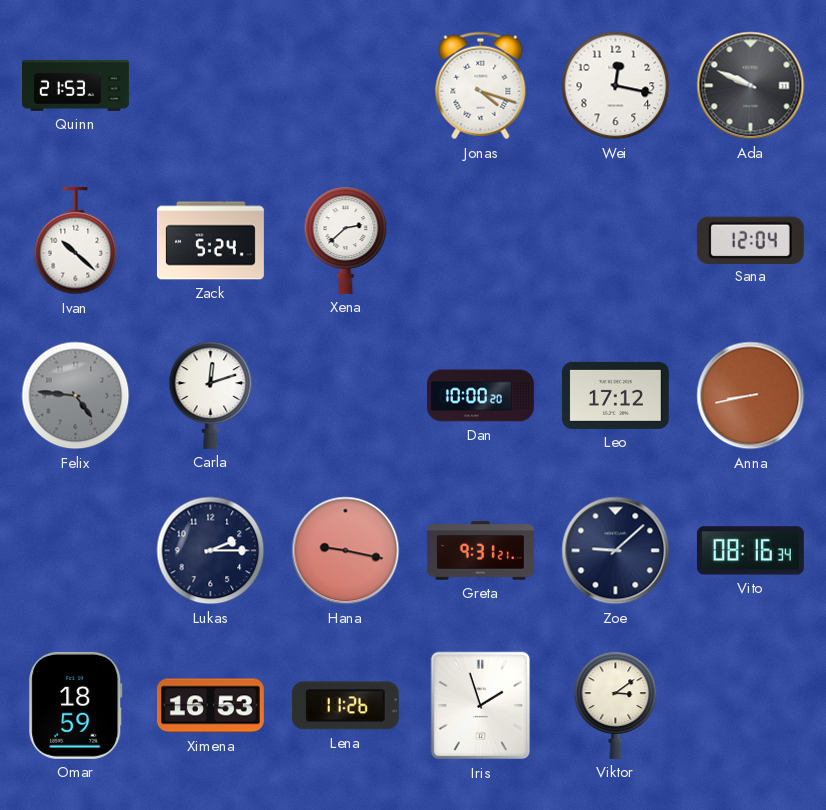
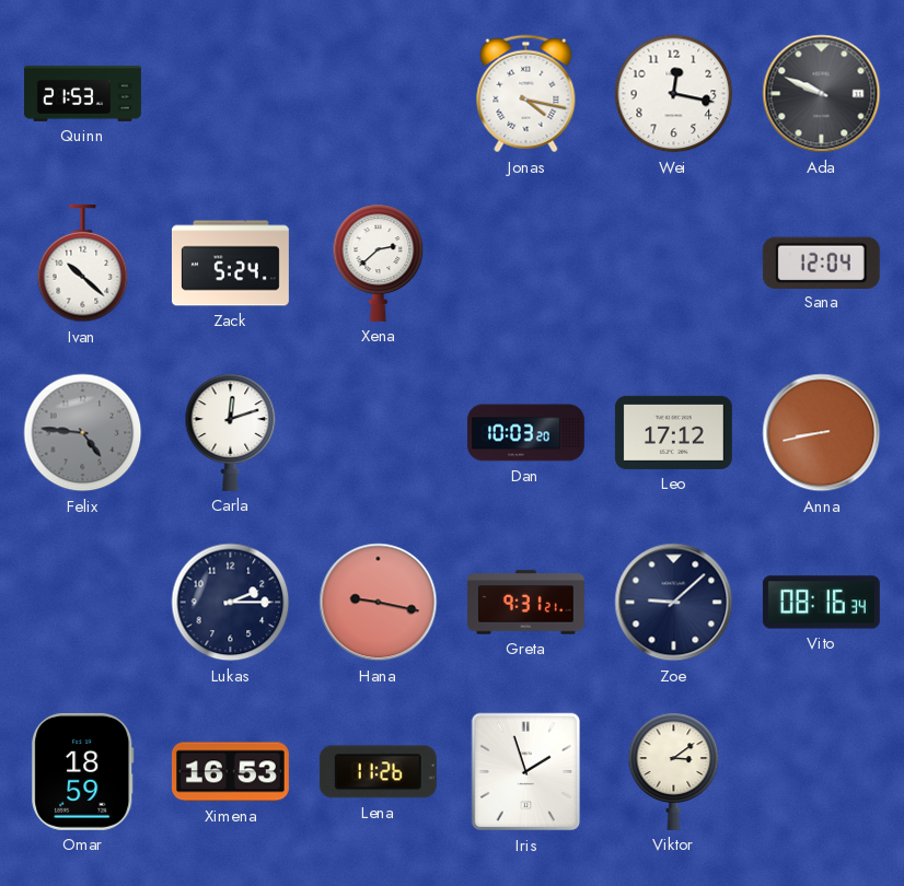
Jonas: 4:18 -> 4:17
Dan: 10:00 -> 10:03
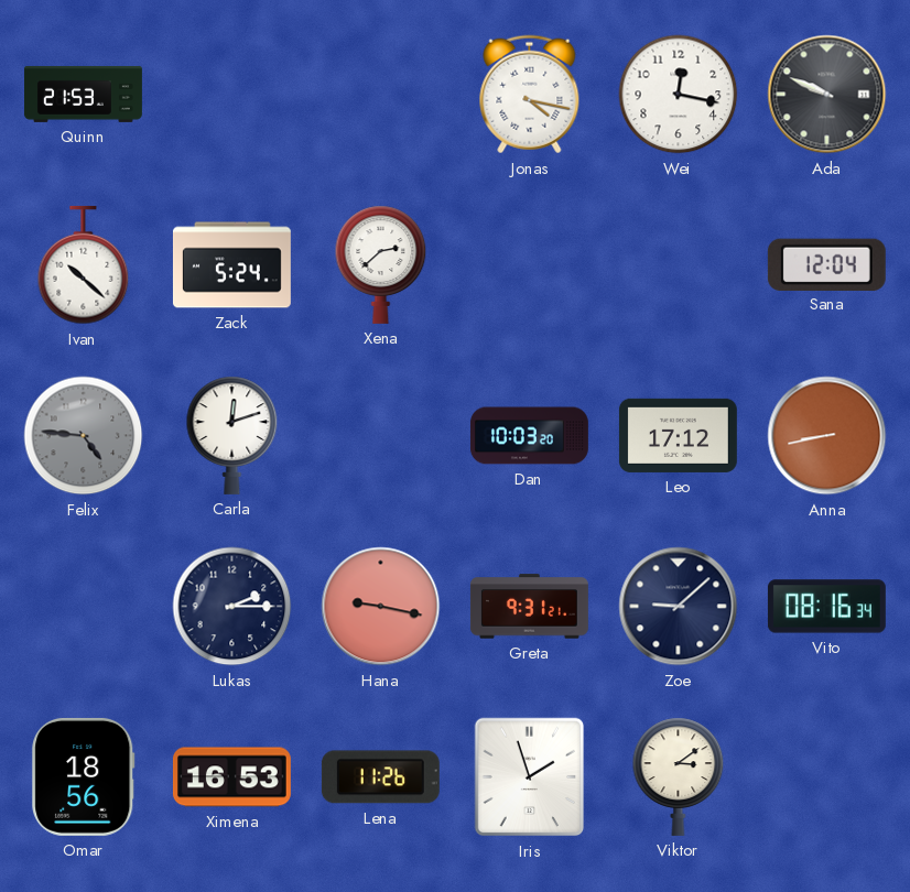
Omar: 18:59 -> 18:56
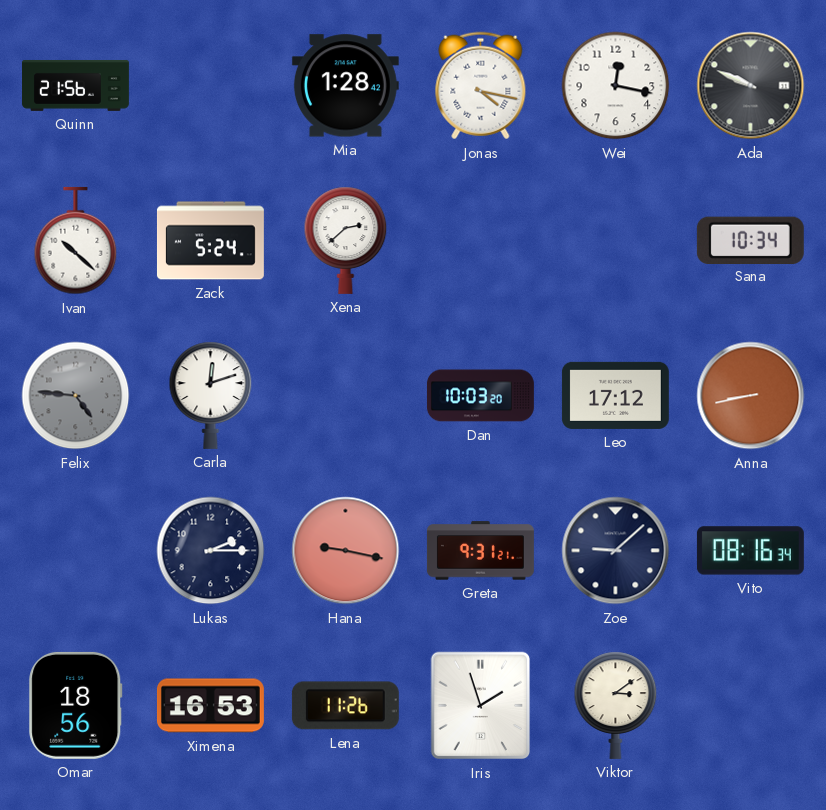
Quinn: 21:53 -> 21:56
Mia: none -> 1:28
Sana: 12:04 -> 10:34
